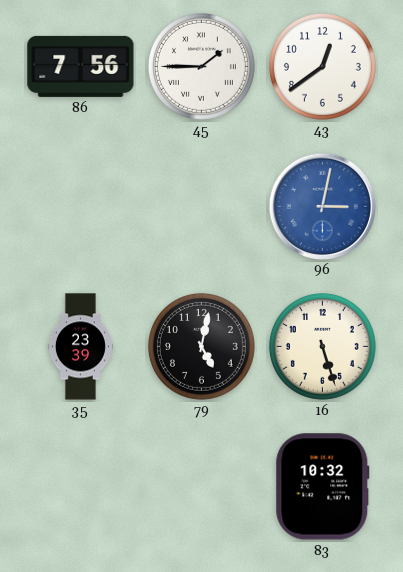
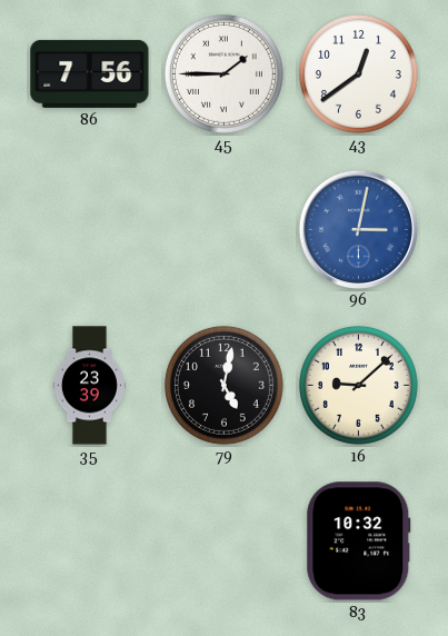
16: 5:27 -> 9:08
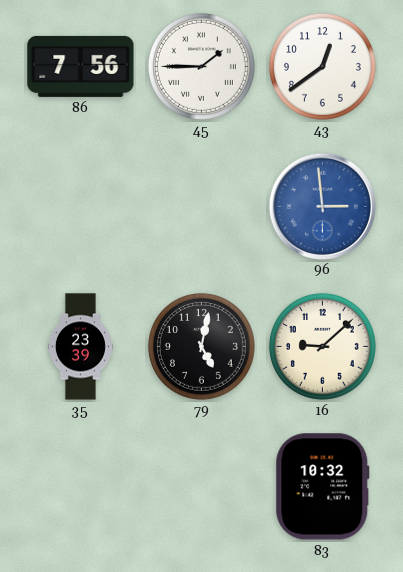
96: 3:02 -> 2:59
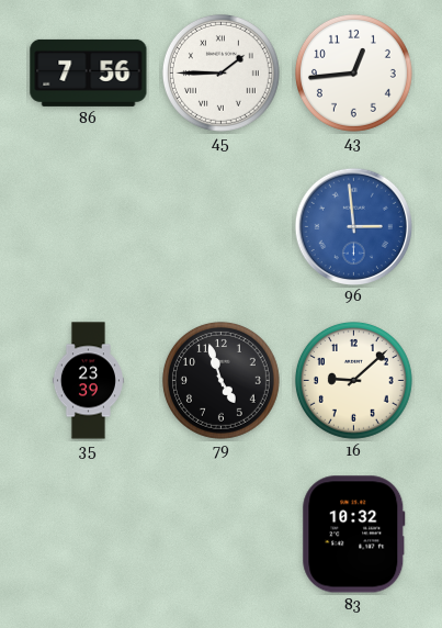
43: 12:39 -> 12:44
79: 5:02 -> 4:57
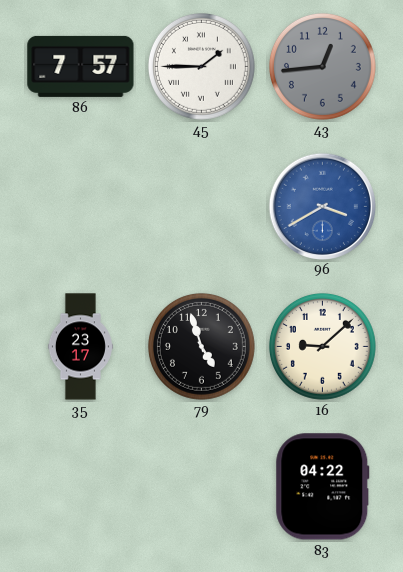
86: 7:56 -> 7:57
43 dial: white -> grey
96: 2:59 -> 3:40
35: 23:39 -> 23:17
83: 10:32 -> 04:22
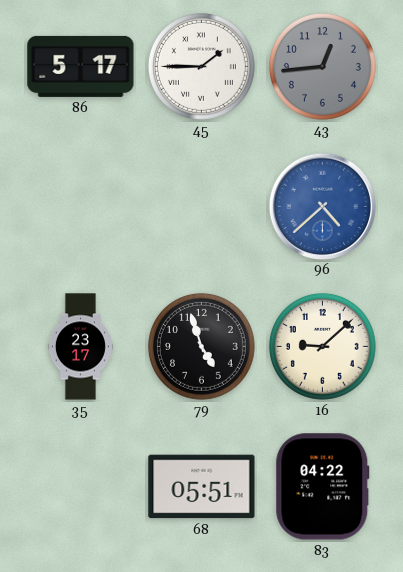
86: 7:57 -> 5:17
96: 3:40 -> 4:38
68: none -> 05:51
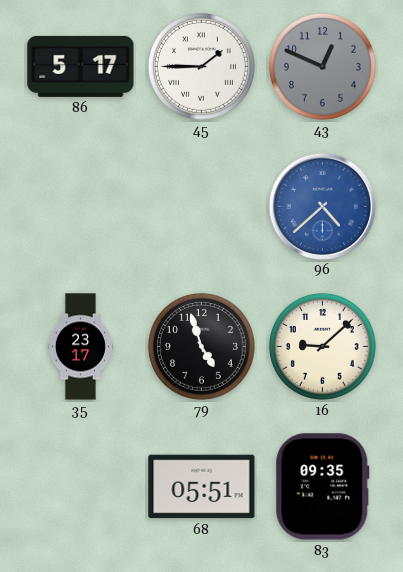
43: 12:44 -> 12:49
83: 04:22 -> 09:35
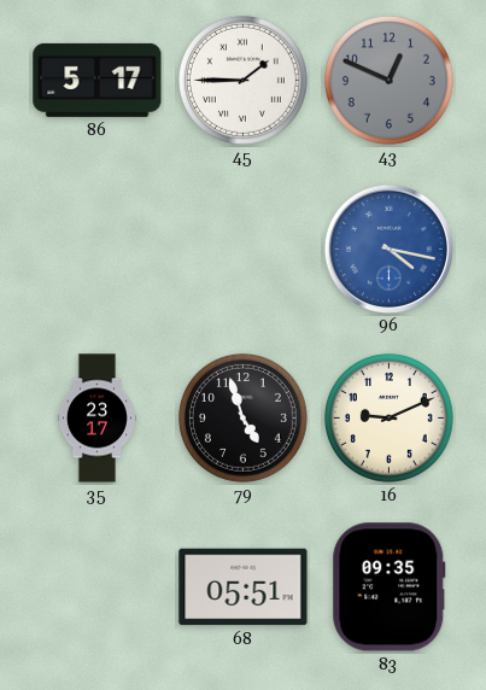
96: 4:38 -> 4:17
16: 9:08 -> 9:11
